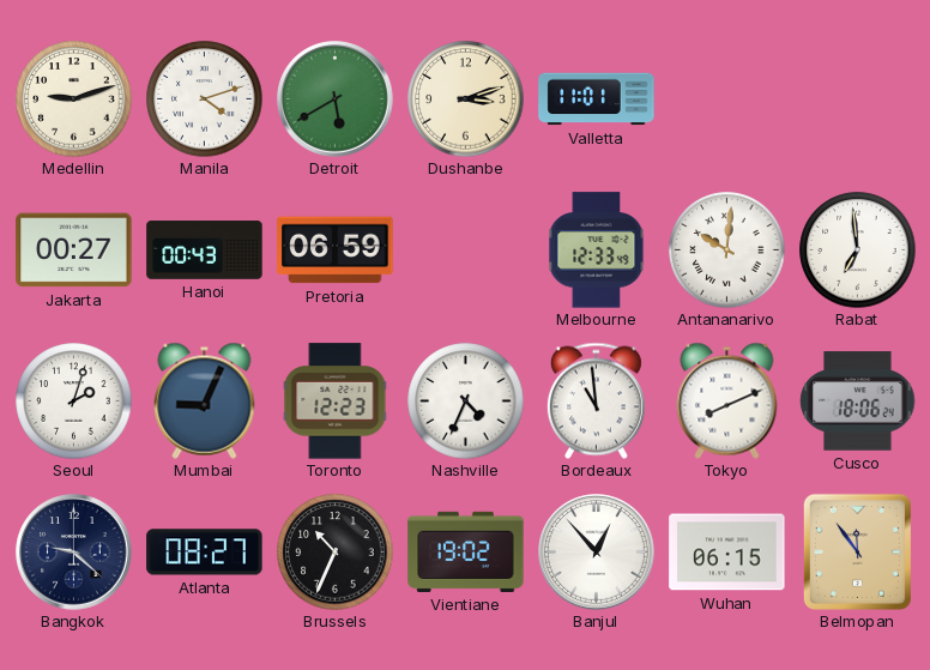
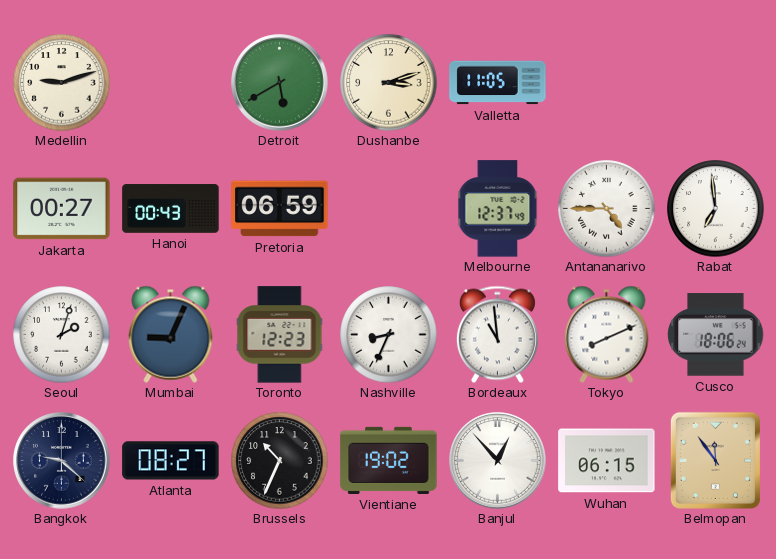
Manila: 4:12 -> none
Valletta: 11:01 -> 11:05
Melbourne: 12:33 -> 12:37
Antananarivo: 10:01 -> 4:45
Nashville: 4:34 -> 8:34
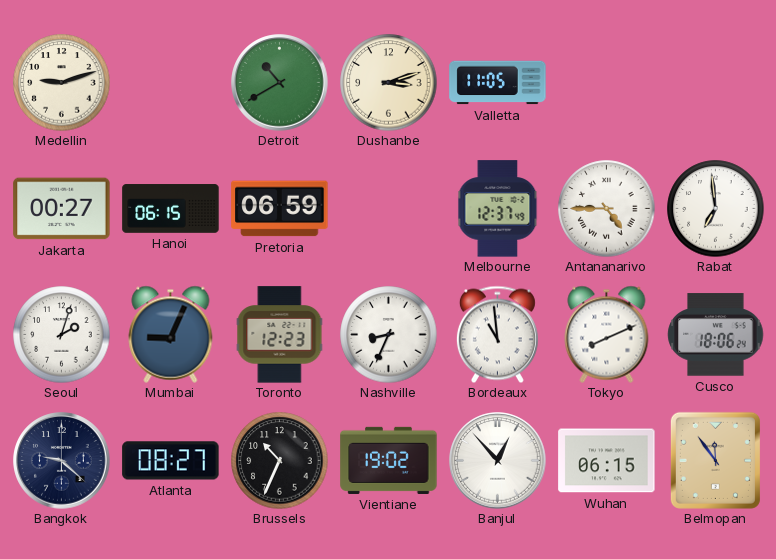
Detroit: 5:40 -> 10:40
Hanoi: 00:43 -> 06:15
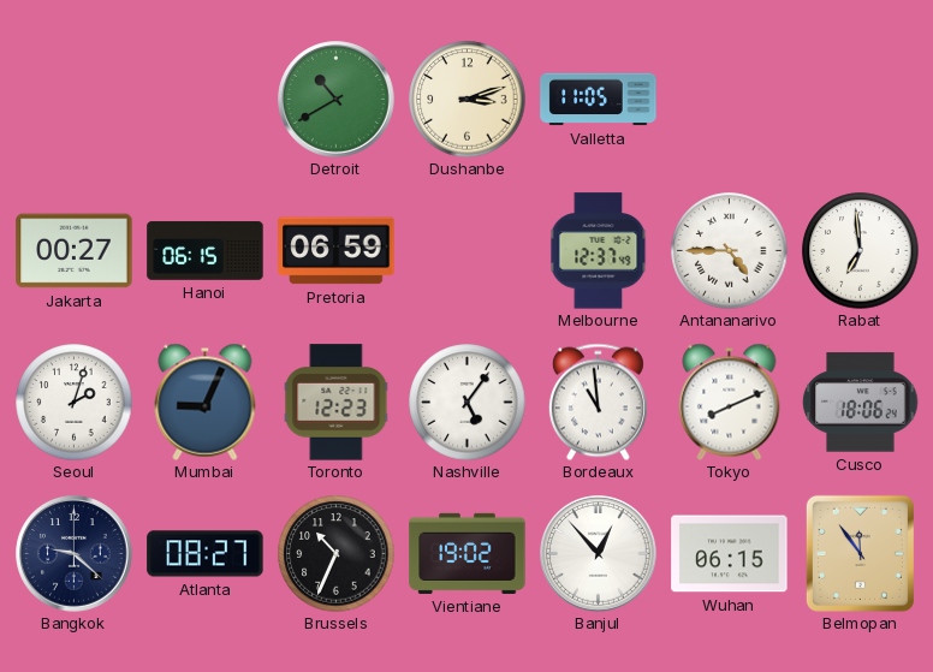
Medellin: 9:12 -> none
Nashville: 8:34 -> 5:06
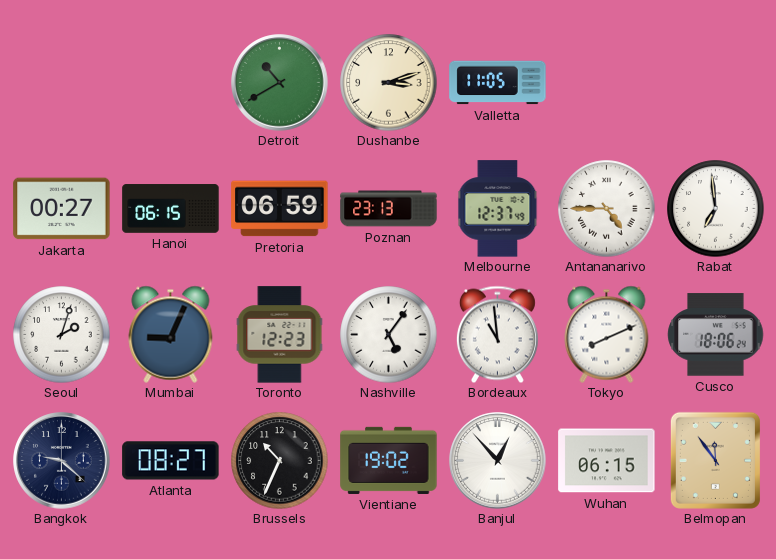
Poznan: none -> 23:13
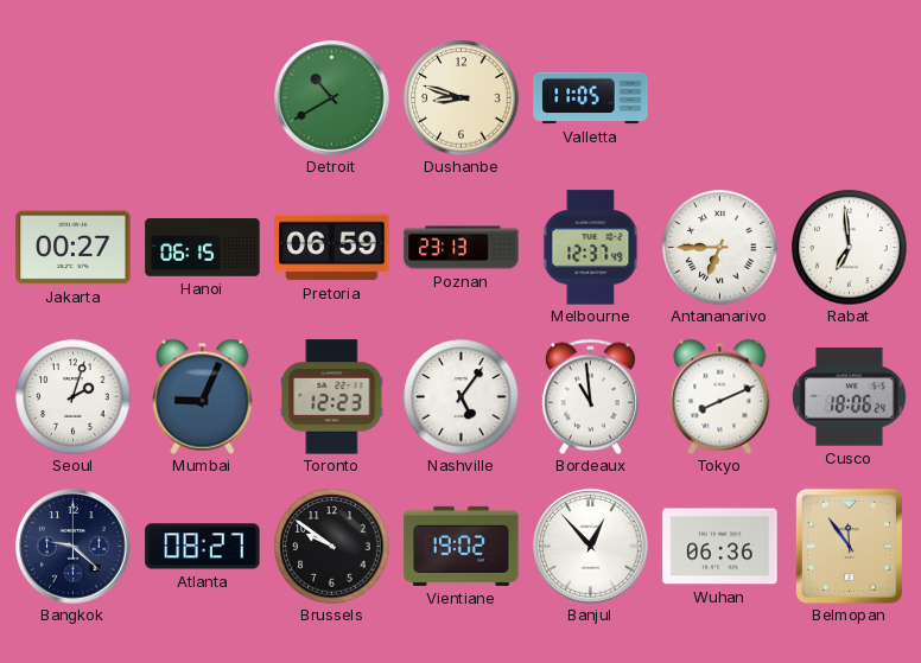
Dushanbe: 3:12 -> 8:48
Antananarivo: 4:45 -> 6:45
Brussels: 10:34 -> 9:51
Wuhan: 06:15 -> 06:36
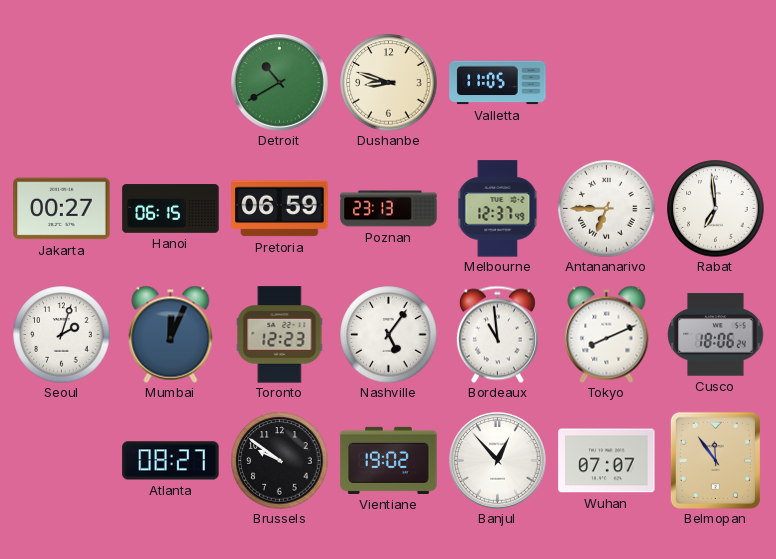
Mumbai: 9:04 -> 12:04
Bangkok: 9:22 -> none
Wuhan: 06:36 -> 07:07
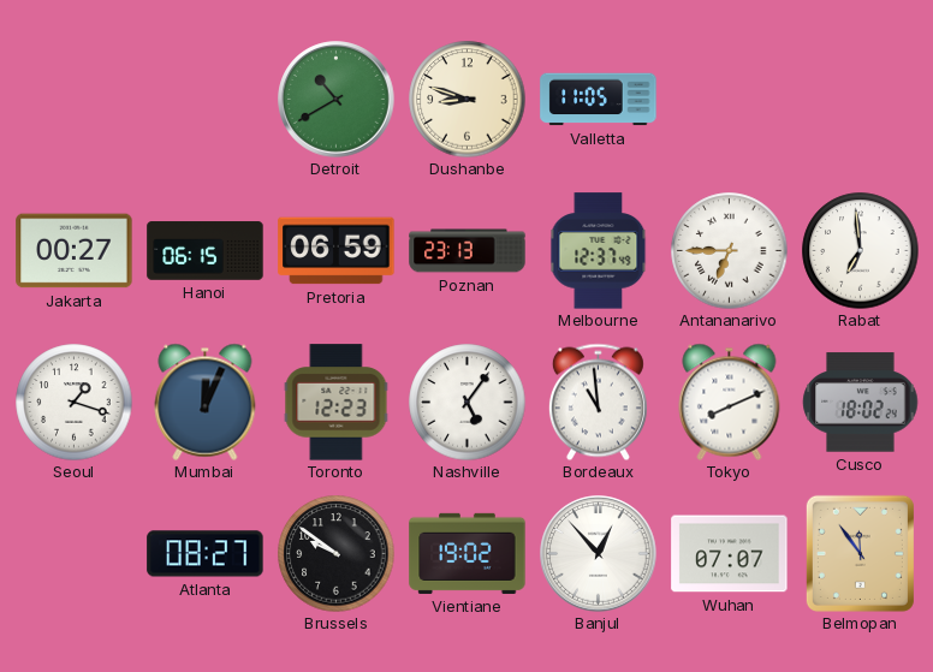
Seoul: 2:03 -> 1:18
Cusco: 18:06 -> 18:02
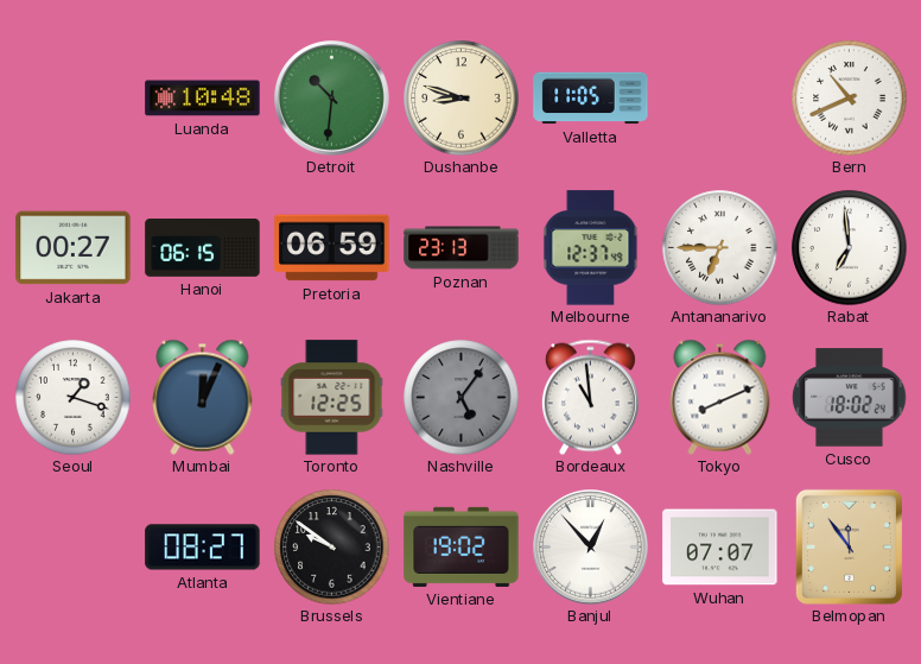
Luanda: none -> 10:48
Detroit: 10:40 -> 10:31
Bern: none -> 10:41
Toronto: 12:23 -> 12:25
Nashville dial: white -> grey
